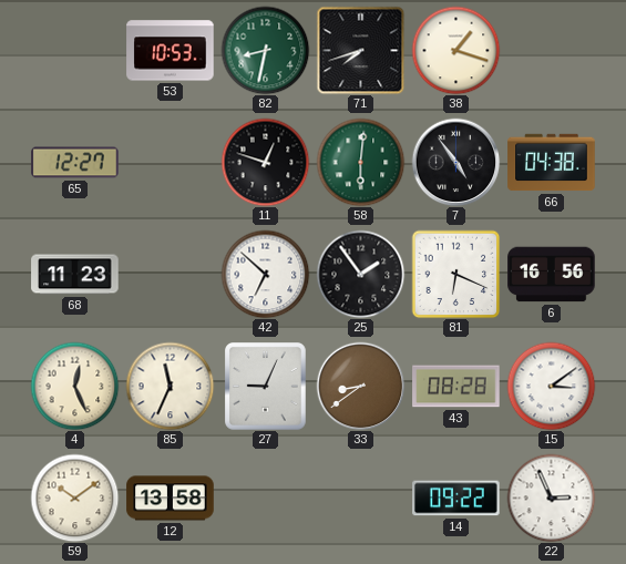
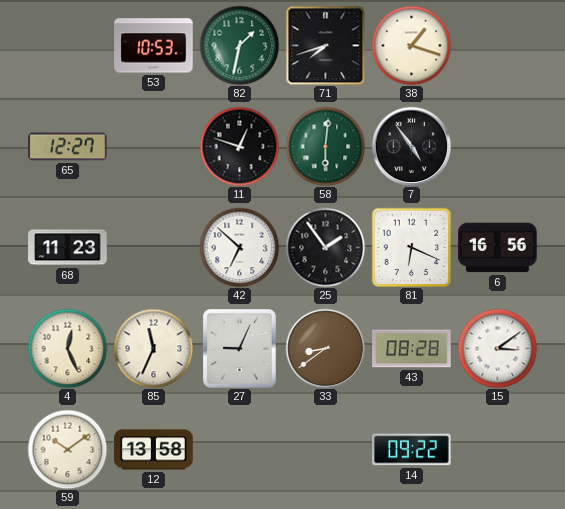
82: 8:32 -> 1:32
66: 04:38 -> none
22: 2:56 -> none
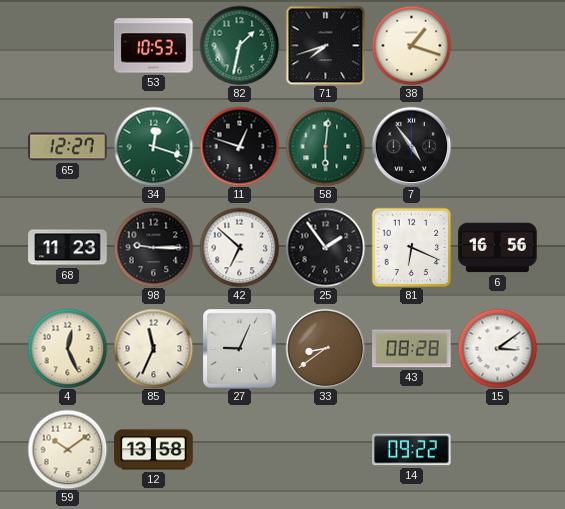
34: none -> 12:18
98: none -> 9:15
